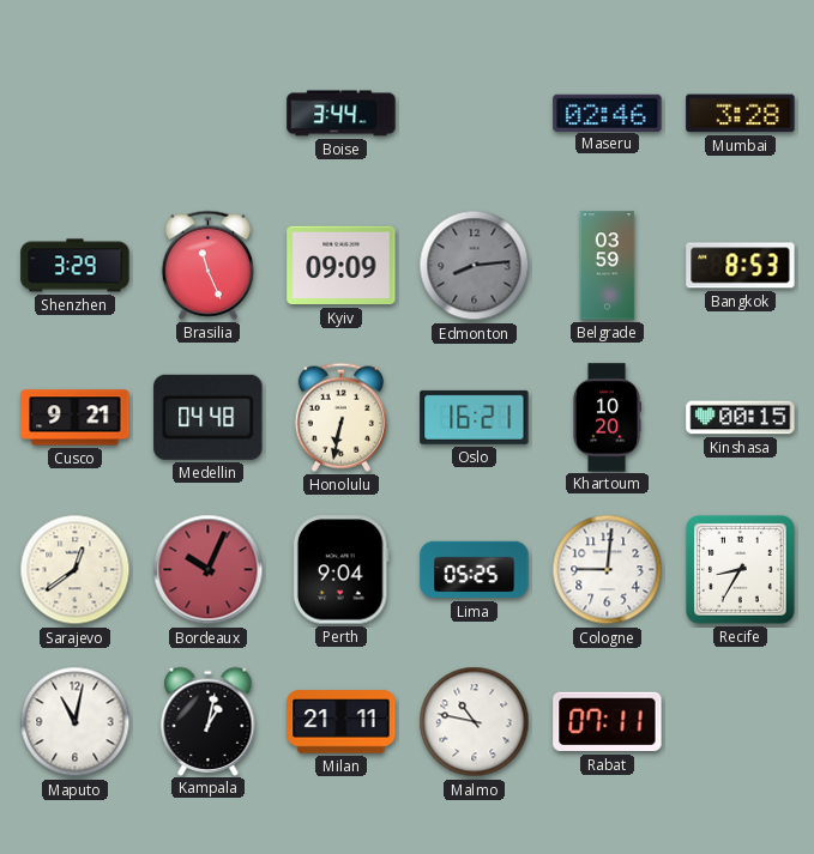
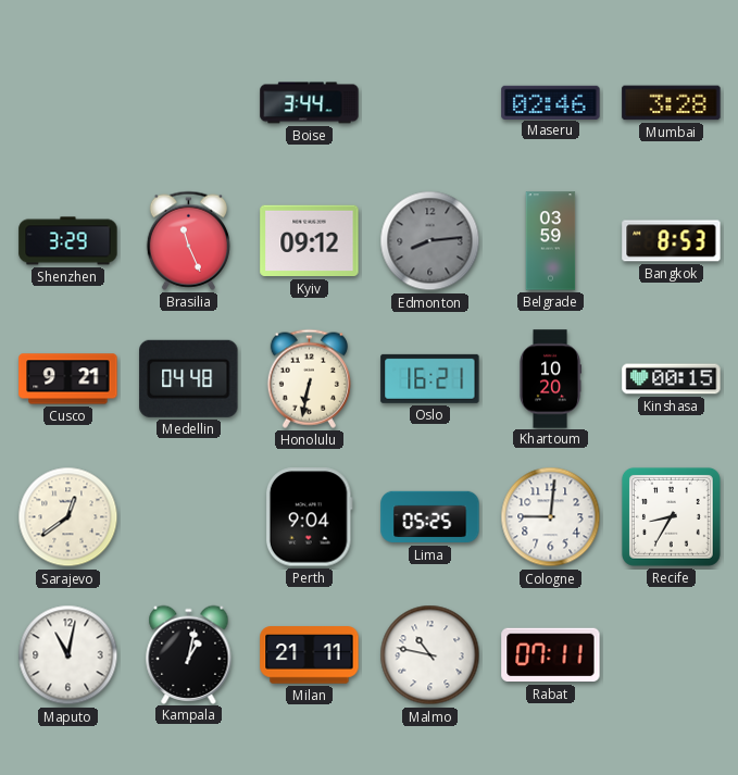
Kyiv: 09:09 -> 09:12
Bordeaux: 10:04 -> none
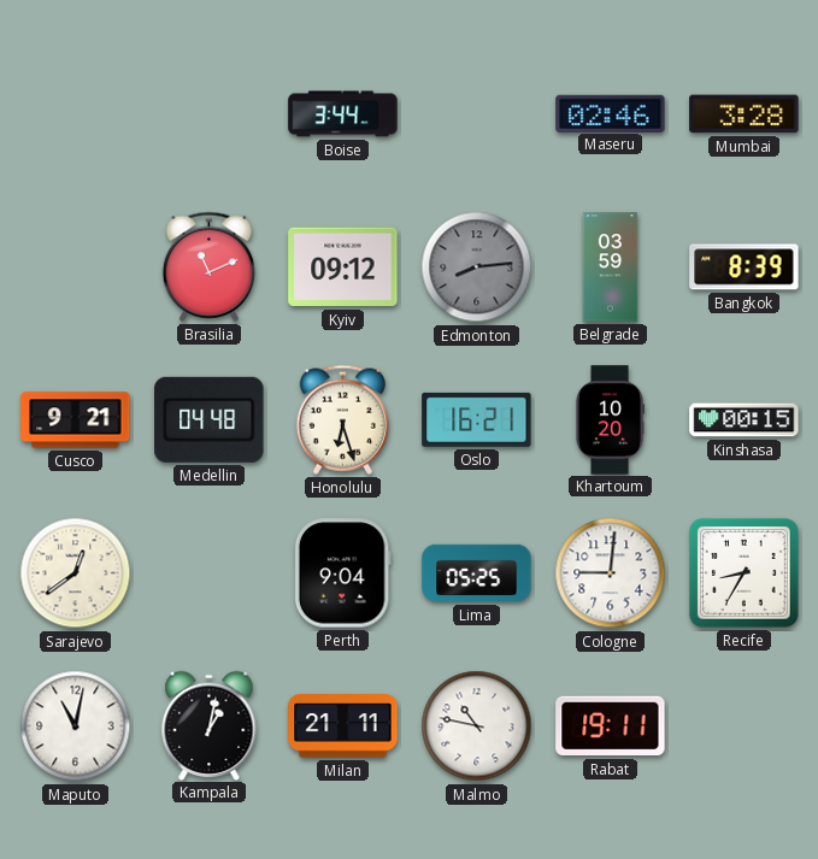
Shenzhen: 3:29 -> none
Brasilia: 11:26 -> 11:11
Bangkok: 8:53 -> 8:39
Honolulu: 6:32 -> 6:27
Rabat: 07:11 -> 19:11
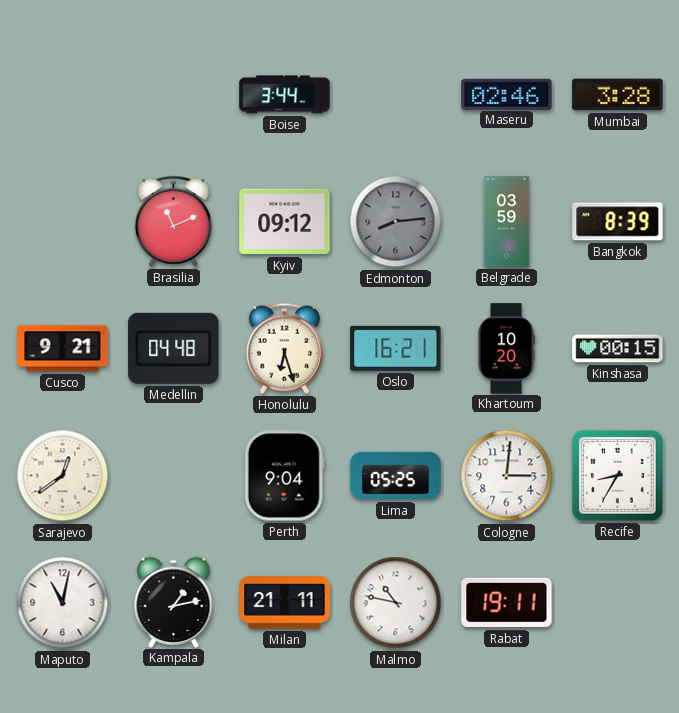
Cologne: 9:01 -> 3:01
Kampala: 1:02 -> 1:13
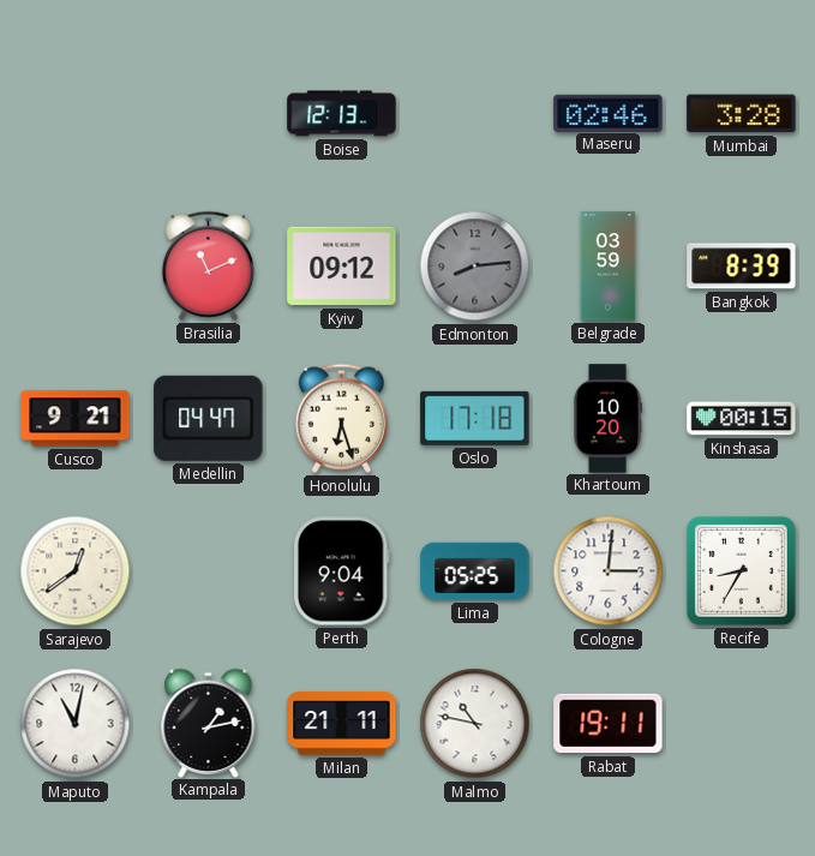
Boise: 3:44 -> 12:13
Medellin: 04:48 -> 04:47
Oslo: 16:21 -> 17:18
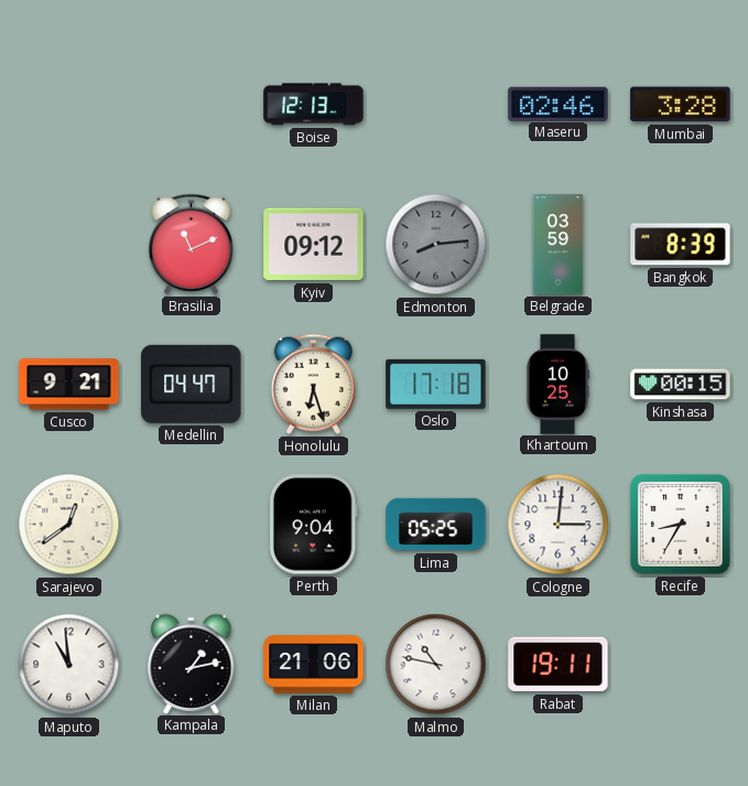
Khartoum: 10:20 -> 10:25
Maputo: 11:02 -> 10:59
Milan: 21:11 -> 21:06
